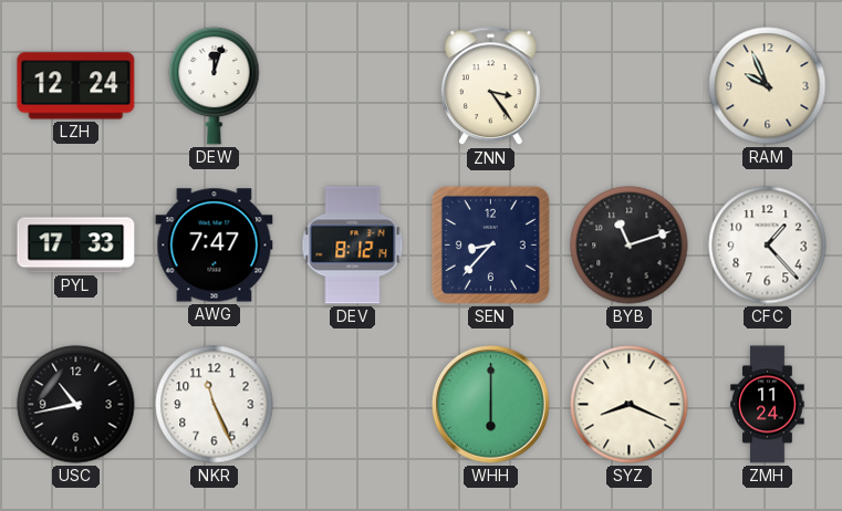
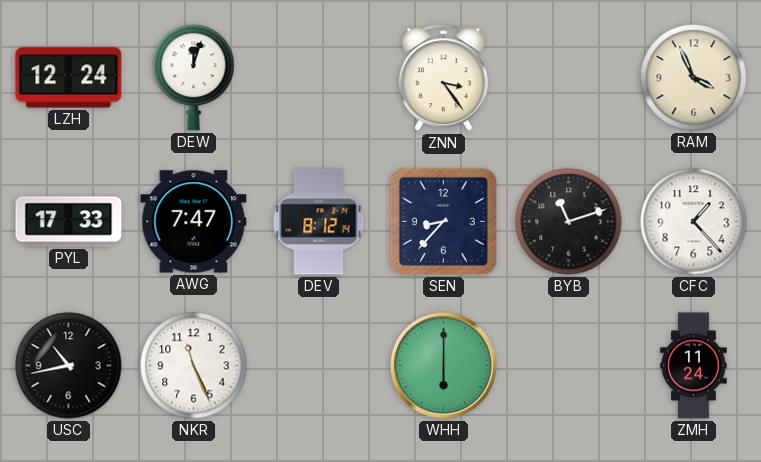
RAM: 9:56 -> 3:56
SYZ: 8:19 -> none
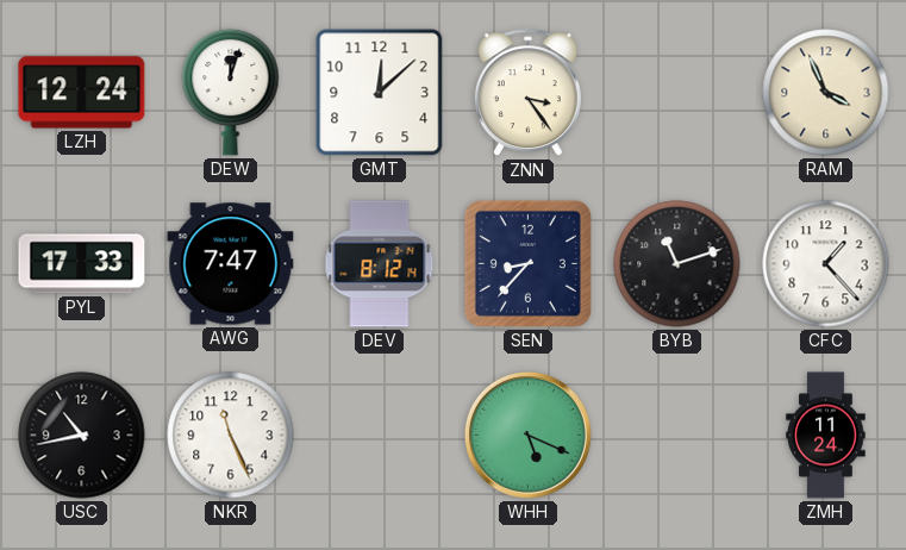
GMT: none -> 12:08
WHH: 6:00 -> 5:19
